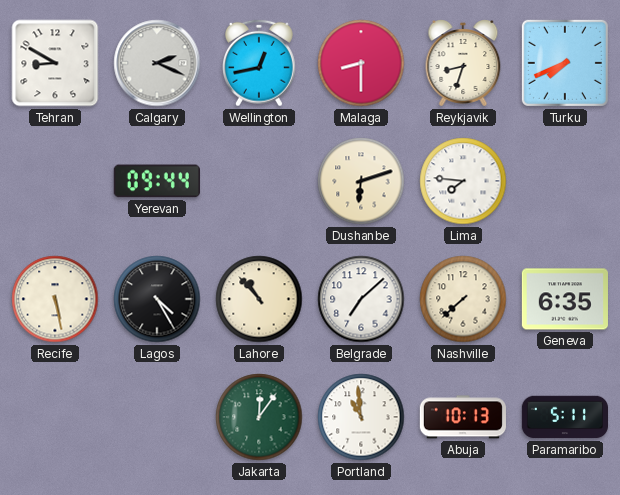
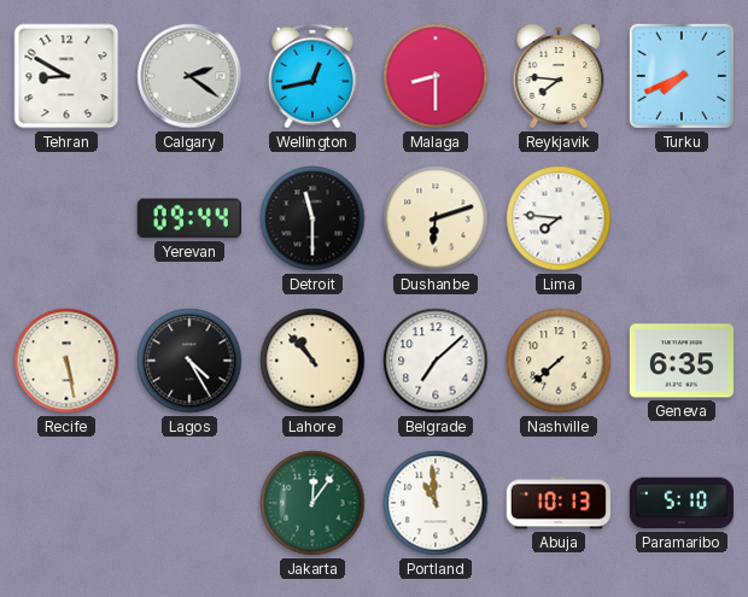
Calgary: 2:19 -> 2:21
Reykjavik: 8:33 -> 7:46
Detroit: none -> 11:30
Paramaribo: 5:11 -> 5:10
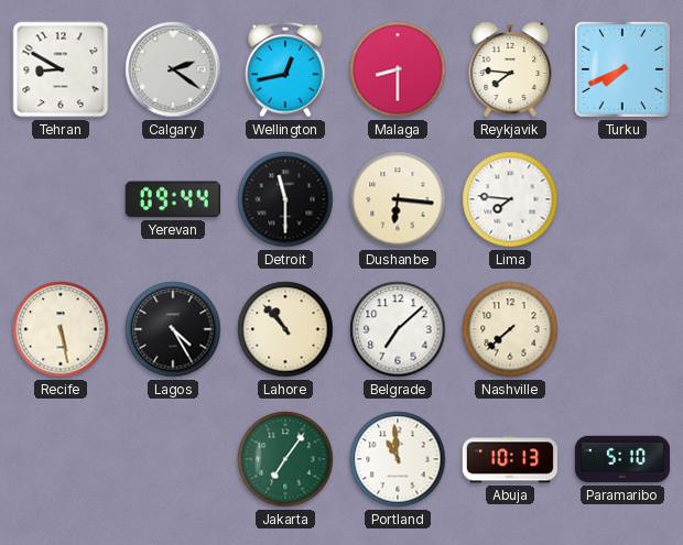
Dushanbe: 6:12 -> 6:16
Geneva: 6:35 -> none
Jakarta: 12:06 -> 7:06
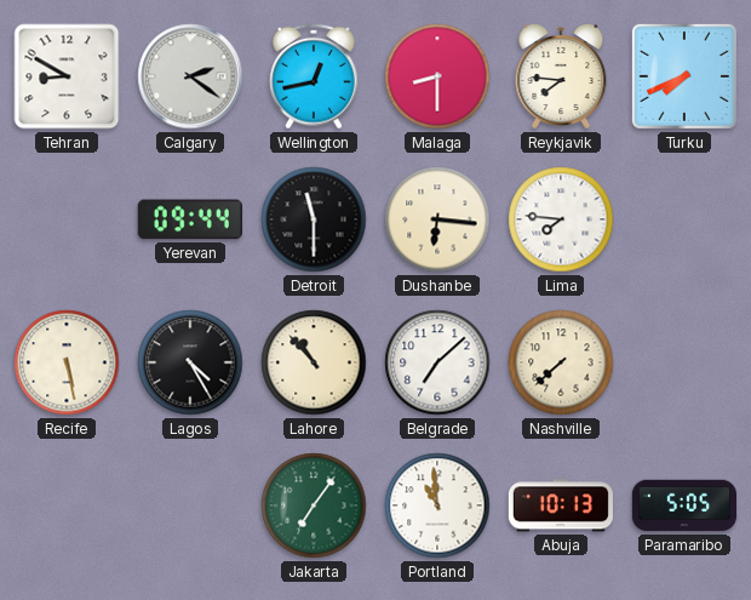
Paramaribo: 5:10 -> 5:05
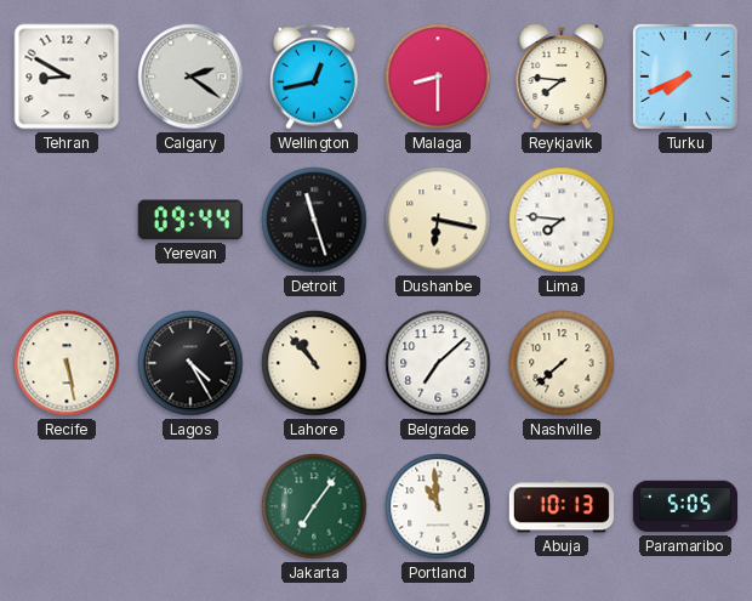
Detroit: 11:30 -> 11:27
Dushanbe: 6:16 -> 6:17
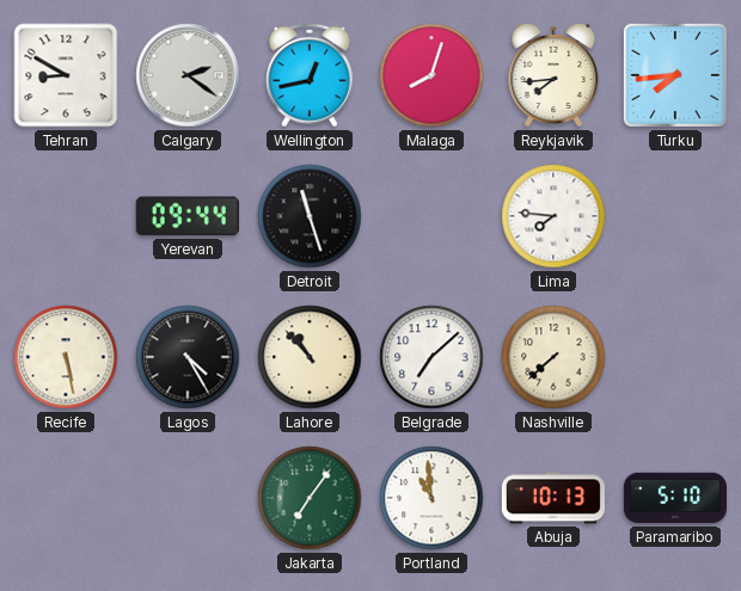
Malaga: 8:30 -> 8:03
Reykjavik: 7:46 -> 7:44
Turku: 7:41 -> 7:44
Dushanbe: 6:17 -> none
Paramaribo: 5:05 -> 5:10
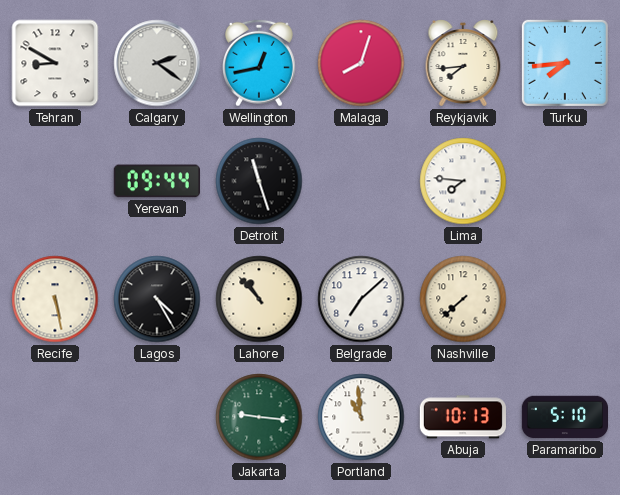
Jakarta: 7:06 -> 9:16
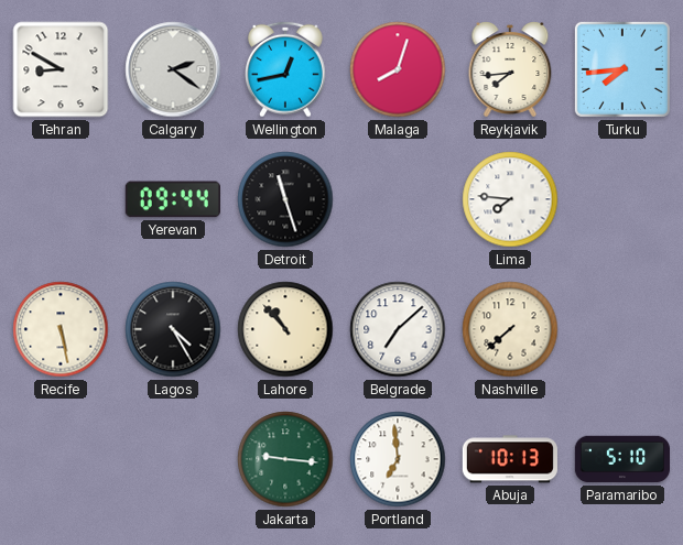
Portland: 10:59 -> 6:59
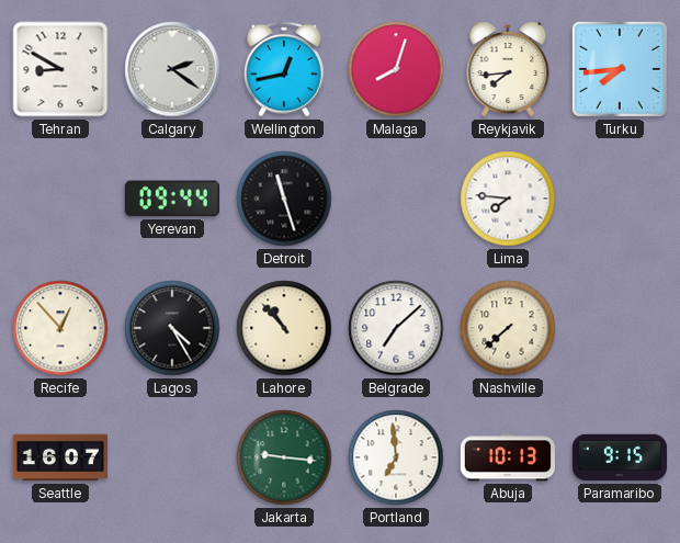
Recife: 5:28 -> 12:53
Seattle: none -> 16:07
Paramaribo: 5:10 -> 9:15
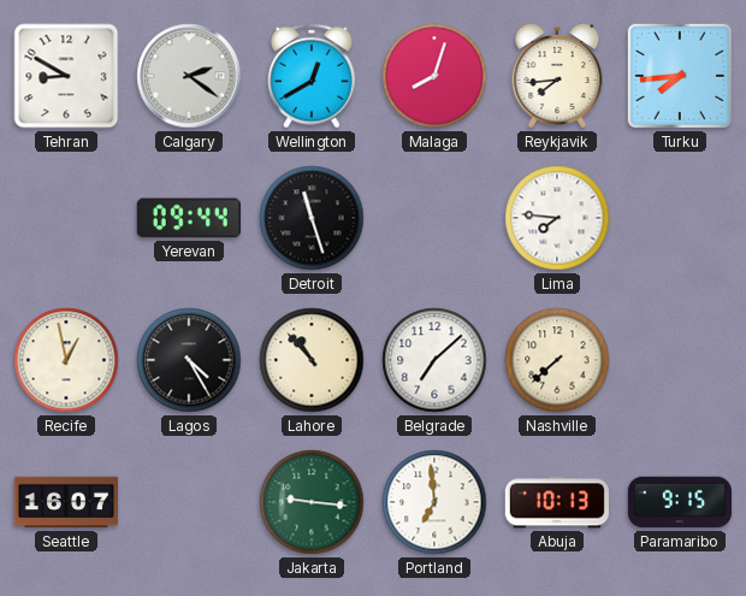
Wellington: 12:43 -> 12:40
Recife: 12:53 -> 12:58
